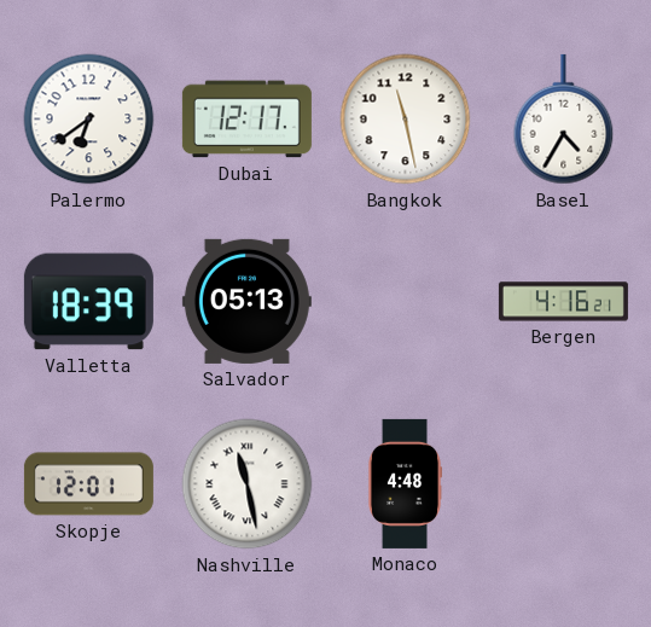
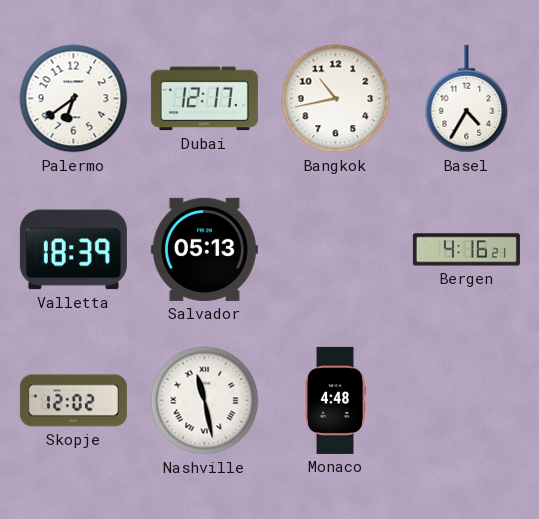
Bangkok: 11:28 -> 10:43
Skopje: 12:01 -> 12:02
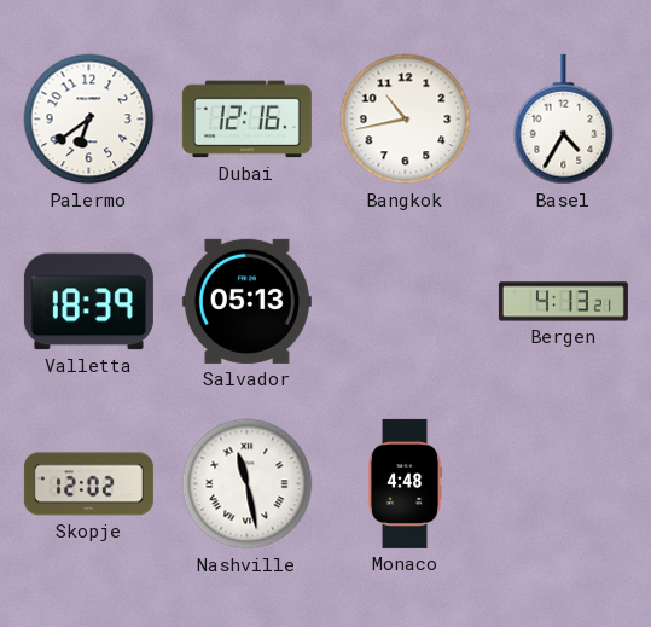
Dubai: 12:17 -> 12:16
Bergen: 4:16 -> 4:13
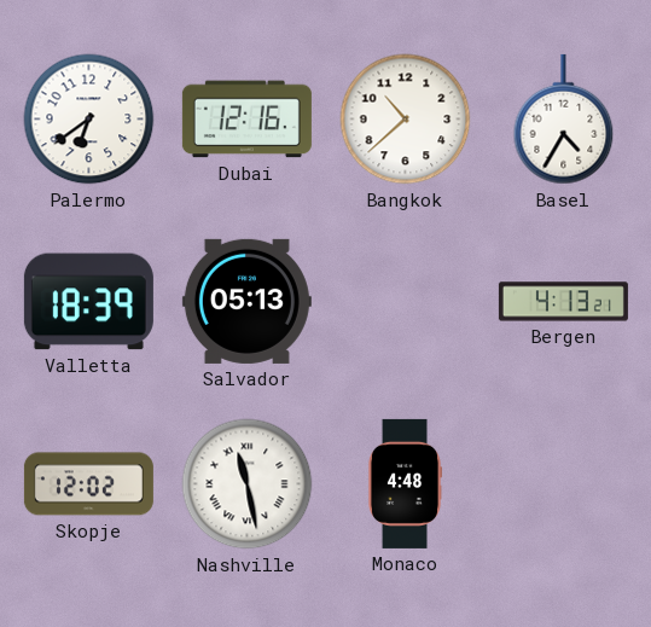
Bangkok: 10:43 -> 10:38
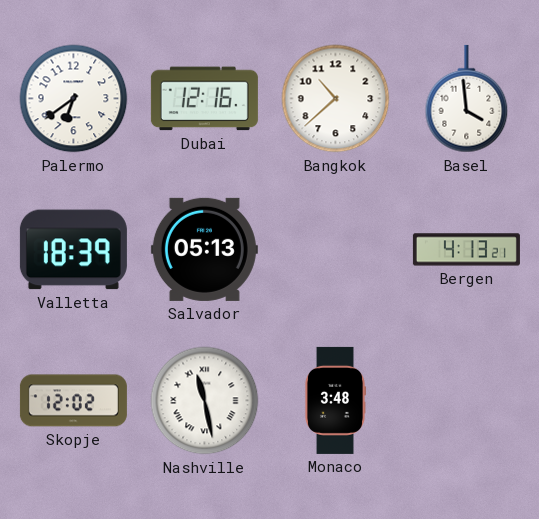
Basel: 4:35 -> 3:59
Monaco: 4:48 -> 3:48
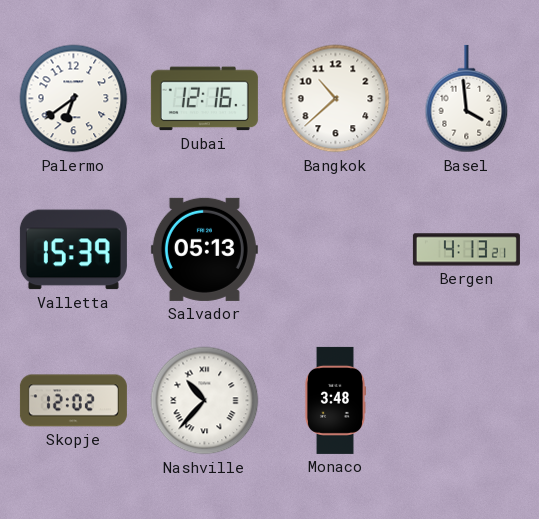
Valletta: 18:39 -> 15:39
Nashville: 11:28 -> 10:37
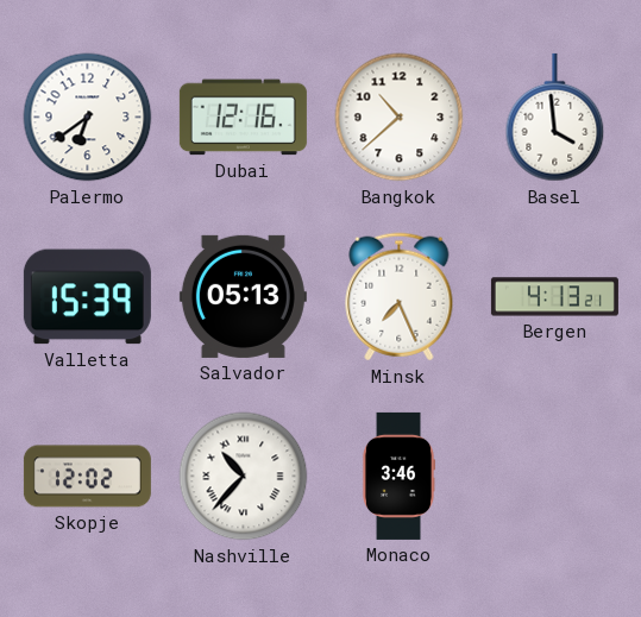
Minsk: none -> 7:26
Monaco: 3:48 -> 3:46
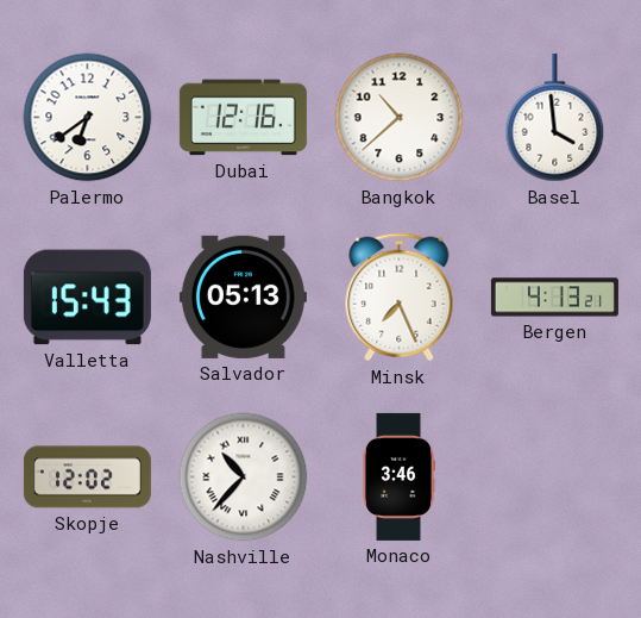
Valletta: 15:39 -> 15:43
